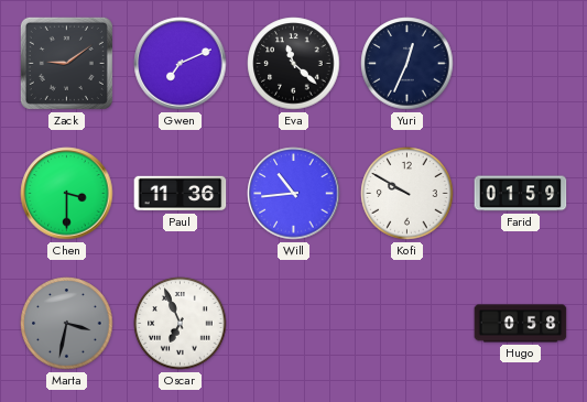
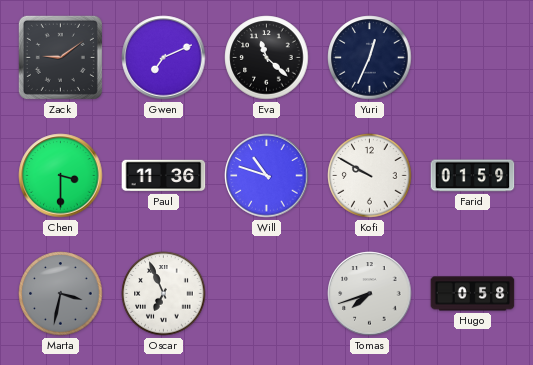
Will: 10:44 -> 10:48
Tomas: none -> 7:42
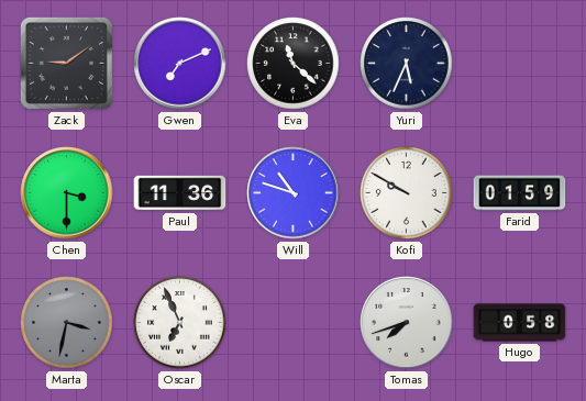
Yuri: 12:34 -> 5:34
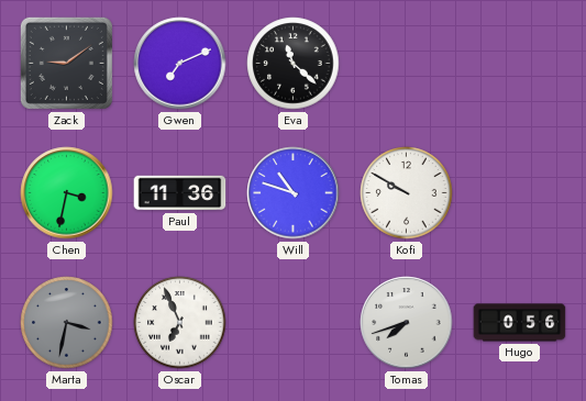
Yuri: 5:34 -> none
Chen: 3:30 -> 3:32
Farid: 01:59 -> none
Hugo: 0:58 -> 0:56
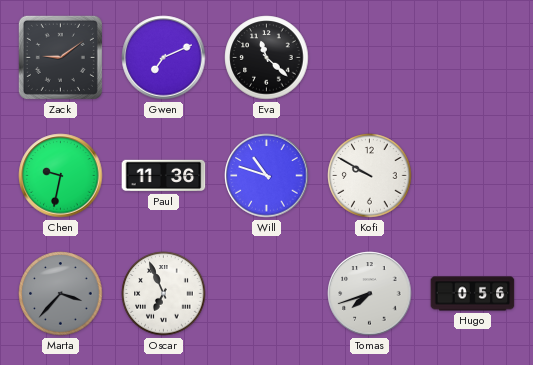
Chen: 3:32 -> 9:32
Marta: 3:32 -> 3:37
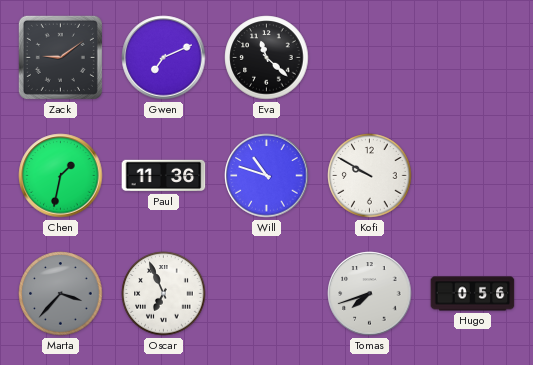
Chen: 9:32 -> 1:32
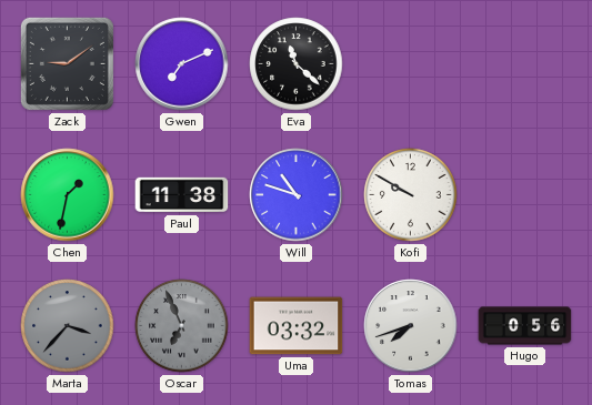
Paul: 11:36 -> 11:38
Oscar dial: white -> grey
Uma: none -> 03:32
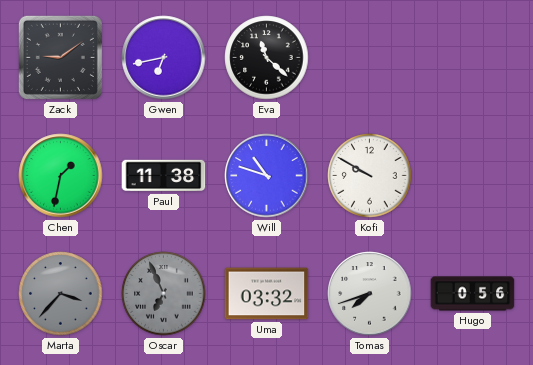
Gwen: 7:11 -> 6:43
